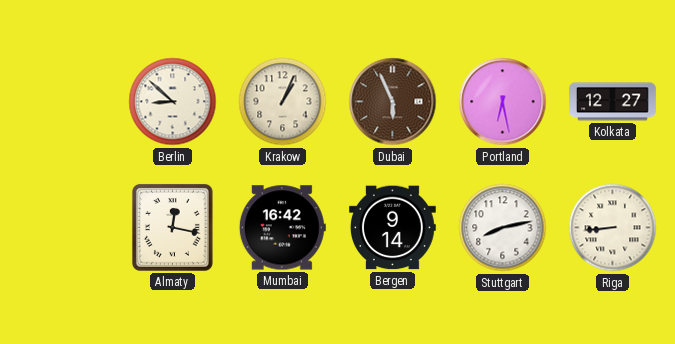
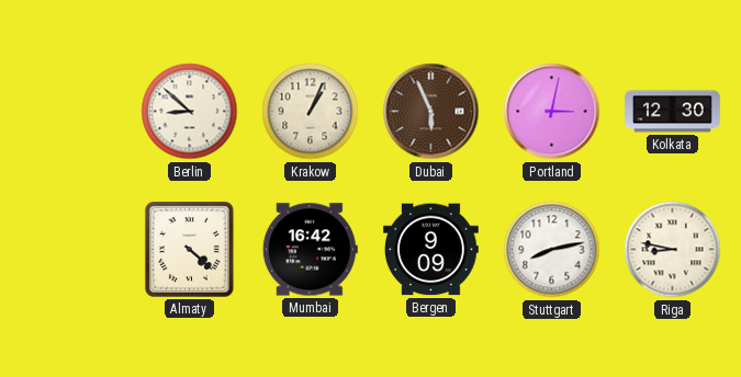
Portland: 6:28 -> 3:02
Kolkata: 12:27 -> 12:30
Almaty: 12:17 -> 4:22
Bergen: 9:14 -> 9:09
Riga: 8:44 -> 8:47
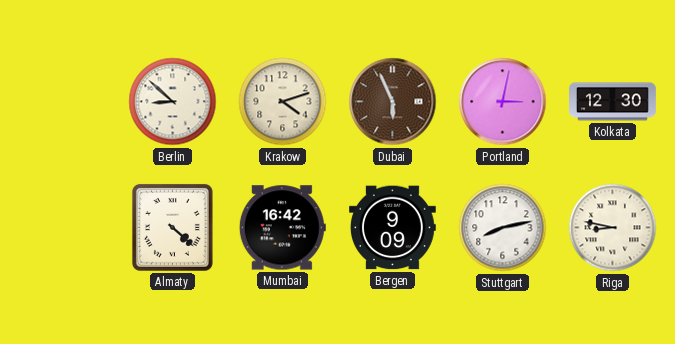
Krakow: 1:04 -> 4:12
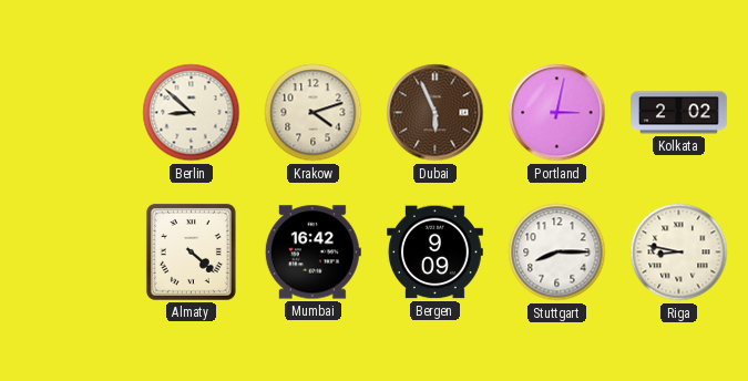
Kolkata: 12:30 -> 2:02
Stuttgart: 8:13 -> 8:15
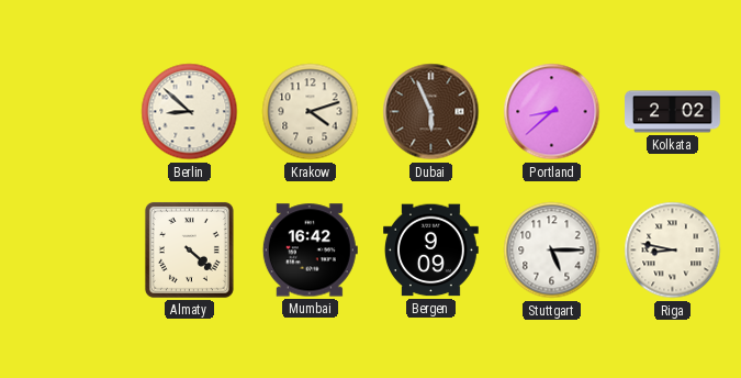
Portland: 3:02 -> 8:38
Stuttgart: 8:15 -> 5:15
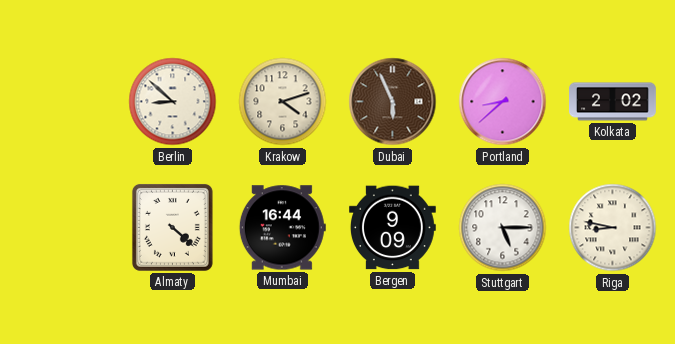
Mumbai: 16:42 -> 16:44
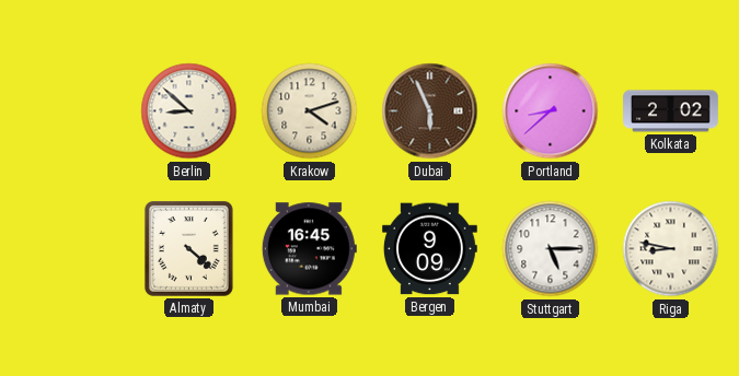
Mumbai: 16:44 -> 16:45
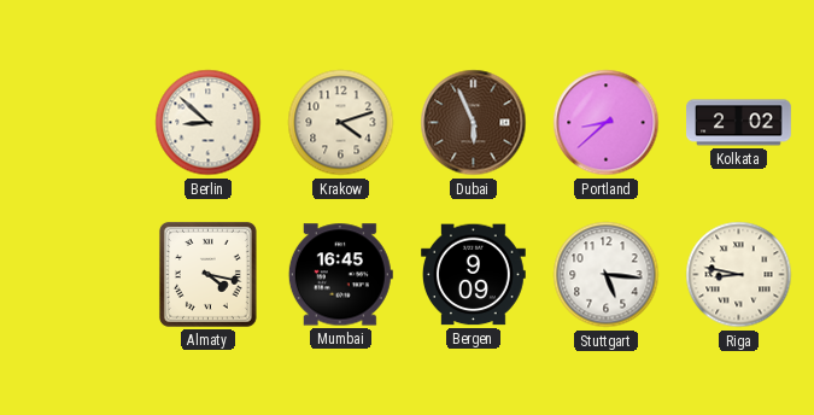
Almaty: 4:22 -> 4:17
Stuttgart: 5:15 -> 5:16
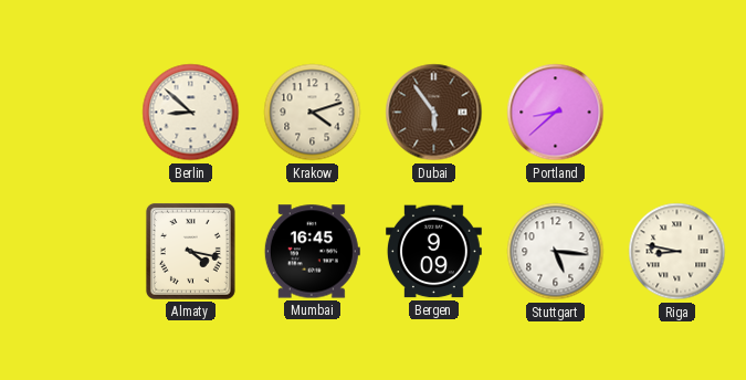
Dubai: 5:56 -> 5:54
Kolkata: 2:02 -> none
